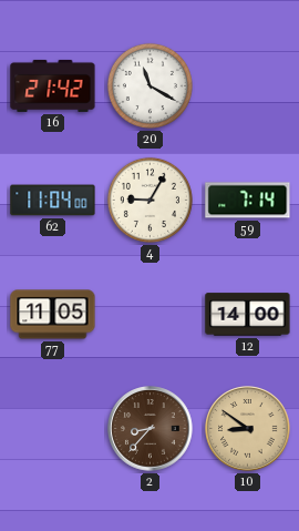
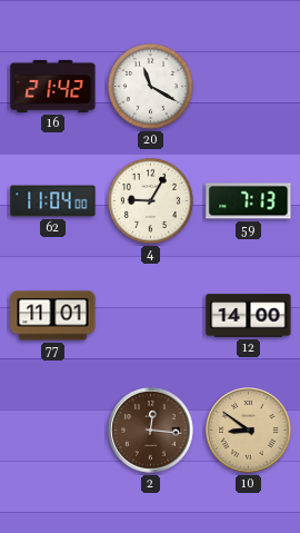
59: 7:14 -> 7:13
77: 11:05 -> 11:01
2: 8:37 -> 12:16
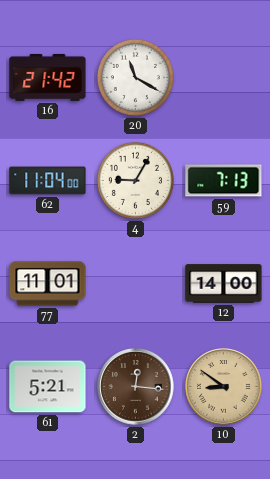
61: none -> 5:21
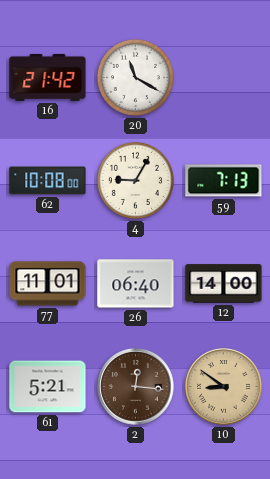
62: 11:04 -> 10:08
26: none -> 06:40
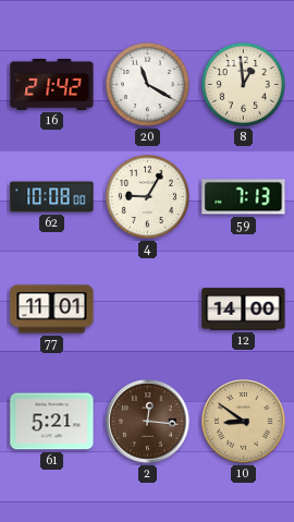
8: none -> 12:59
26: 06:40 -> none
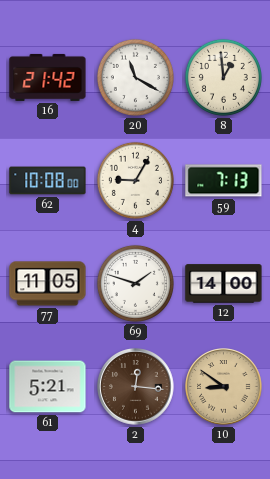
77: 11:01 -> 11:05
69: none -> 1:48
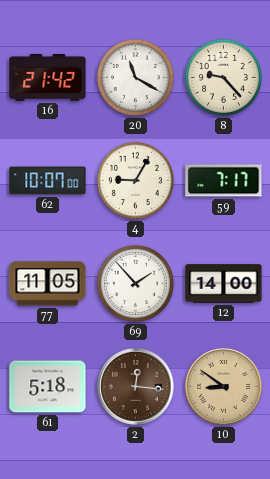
8: 12:59 -> 9:23
62: 10:08 -> 10:07
59: 7:13 -> 7:17
69: 1:48 -> 1:53
61: 5:21 -> 5:18
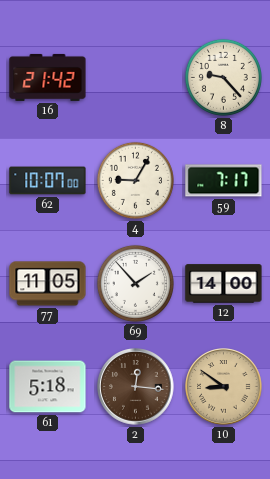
20: 11:20 -> none
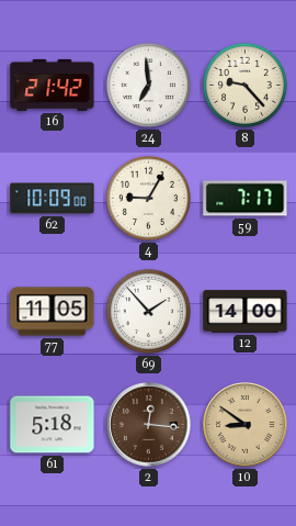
24: none -> 6:59
62: 10:07 -> 10:09
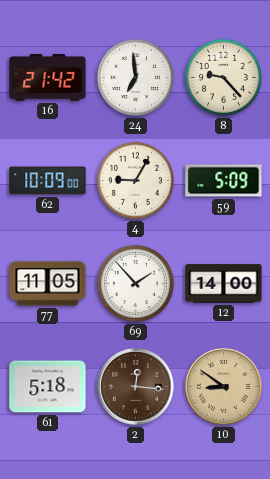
59: 7:17 -> 5:09
